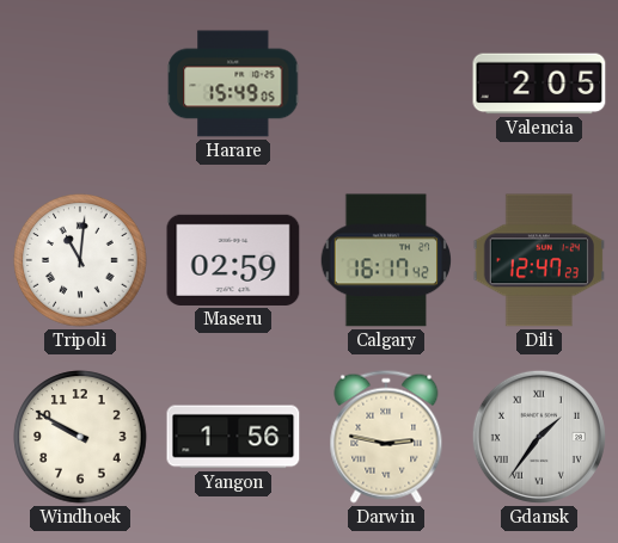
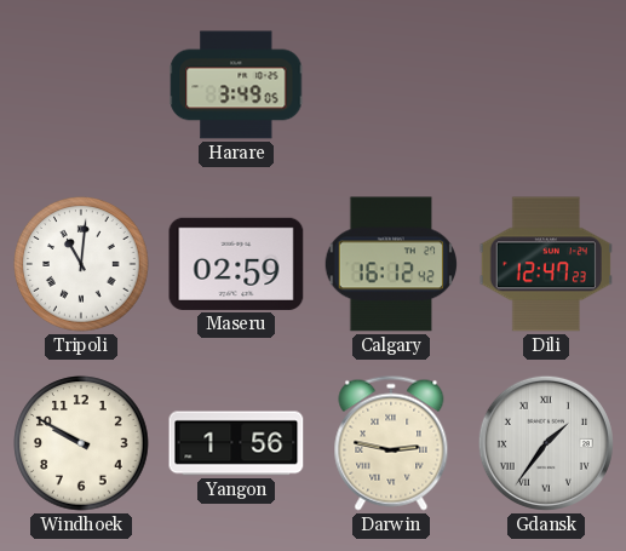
Harare: 15:49 -> 3:49
Valencia: 2:05 -> none
Calgary: 16:17 -> 16:12
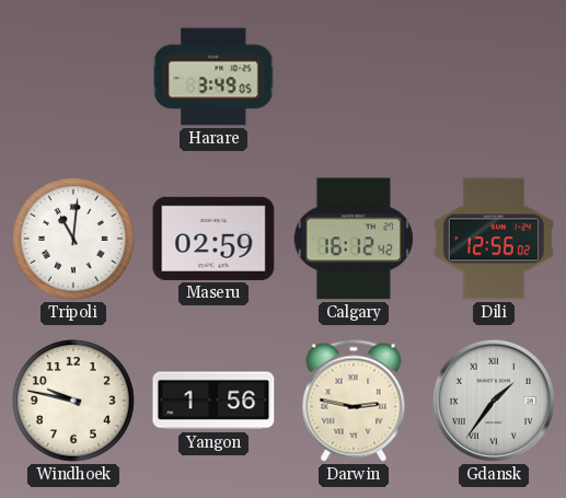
Dili: 12:47 -> 12:56
Windhoek: 9:50 -> 9:47
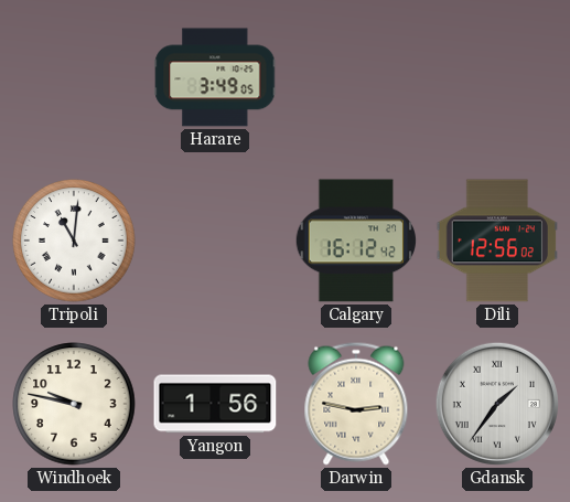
Maseru: 02:59 -> none
